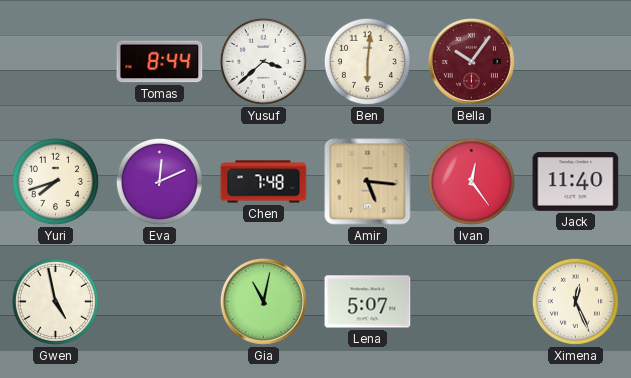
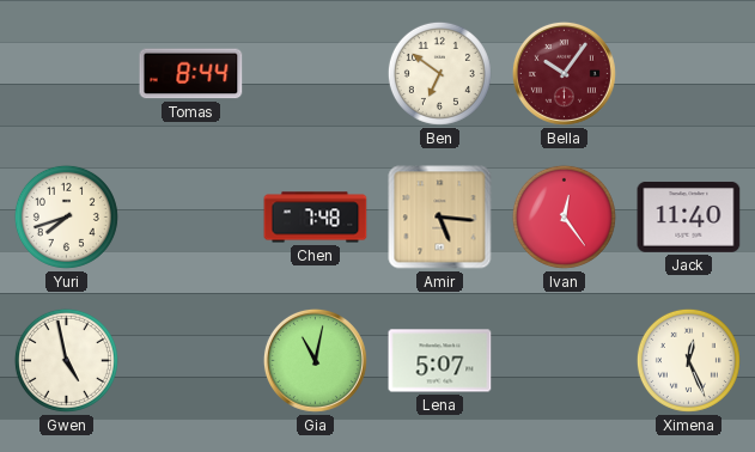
Yusuf: 3:38 -> none
Ben: 6:01 -> 6:51
Eva: 12:11 -> none
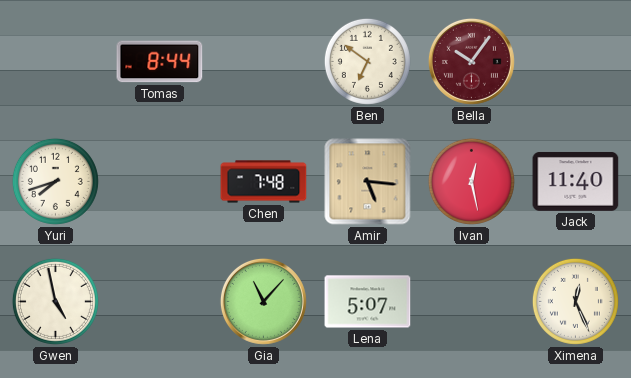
Ivan: 12:24 -> 12:28
Gia: 11:02 -> 11:07
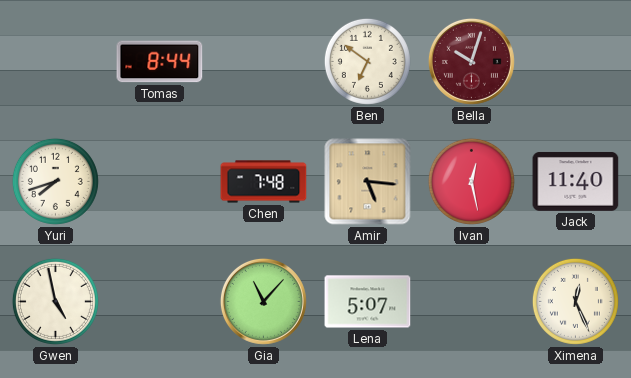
Bella: 10:06 -> 10:03
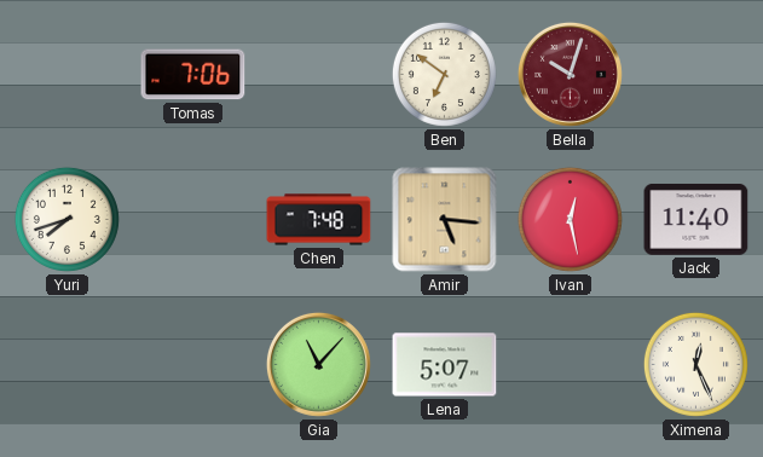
Tomas: 8:44 -> 7:06
Gwen: 4:58 -> none
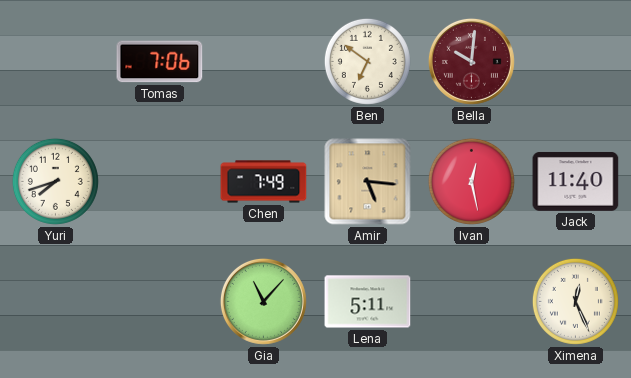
Bella: 10:03 -> 10:01
Chen: 7:48 -> 7:49
Lena: 5:07 -> 5:11
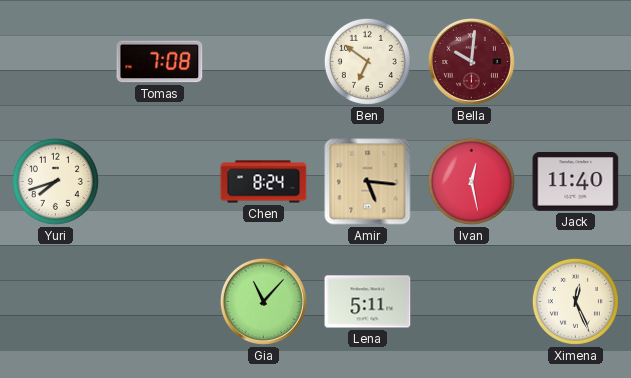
Tomas: 7:06 -> 7:08
Chen: 7:49 -> 8:24
